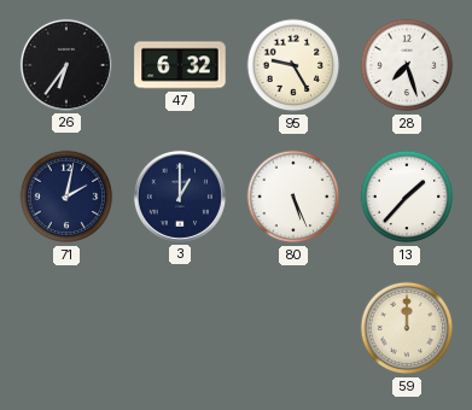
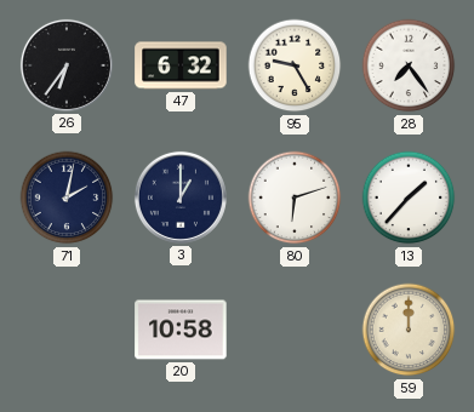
28: 7:27 -> 7:24
80: 5:26 -> 6:12
20: none -> 10:58
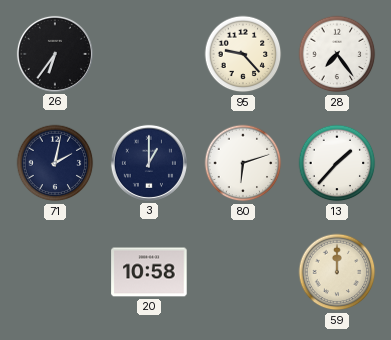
47: 6:32 -> none
95: 9:25 -> 9:23
